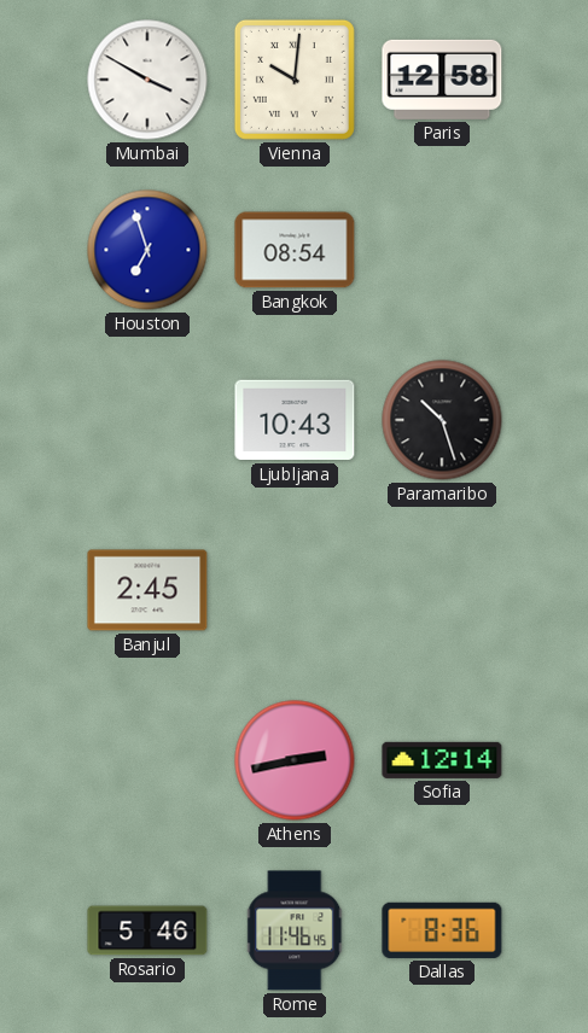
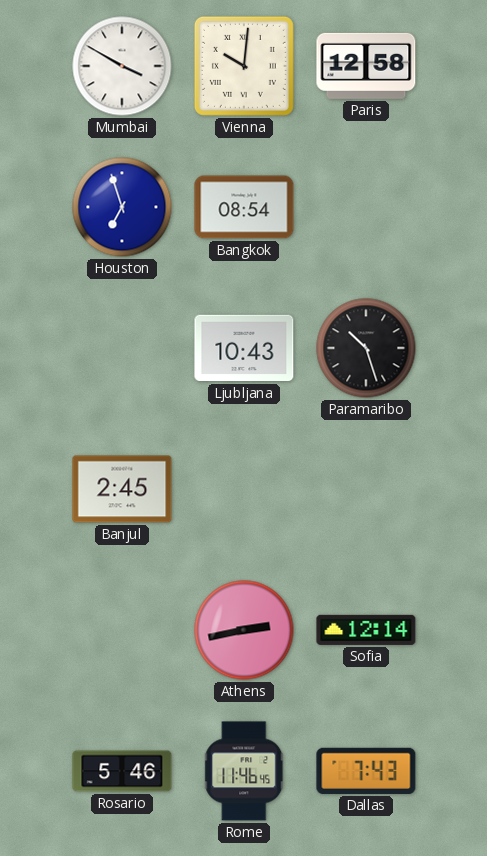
Dallas: 8:36 -> 7:43
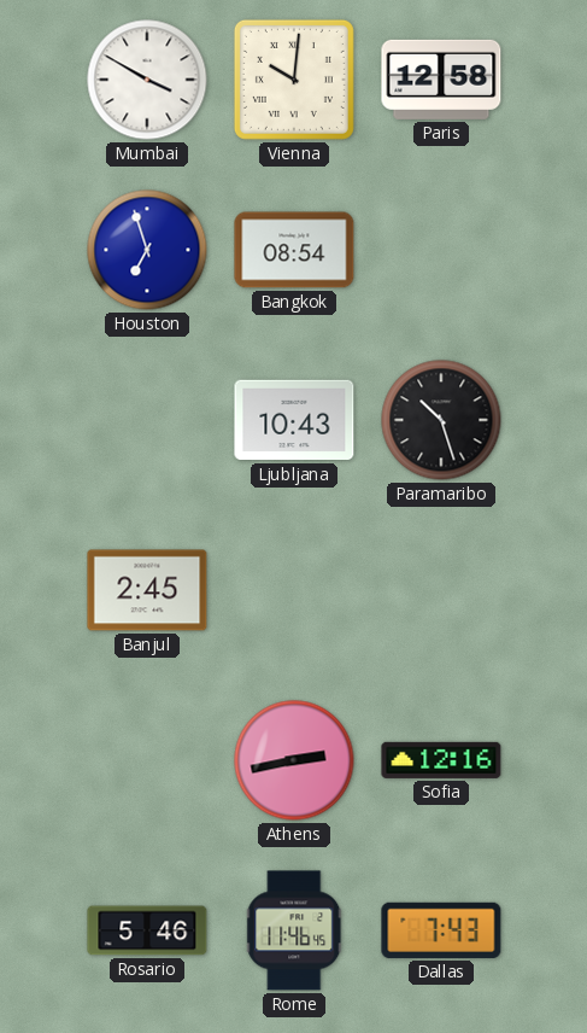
Sofia: 12:14 -> 12:16
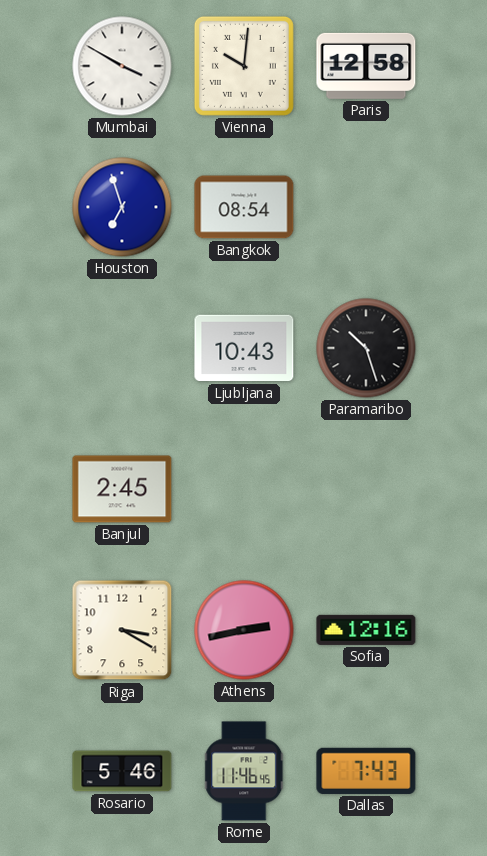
Riga: none -> 3:20
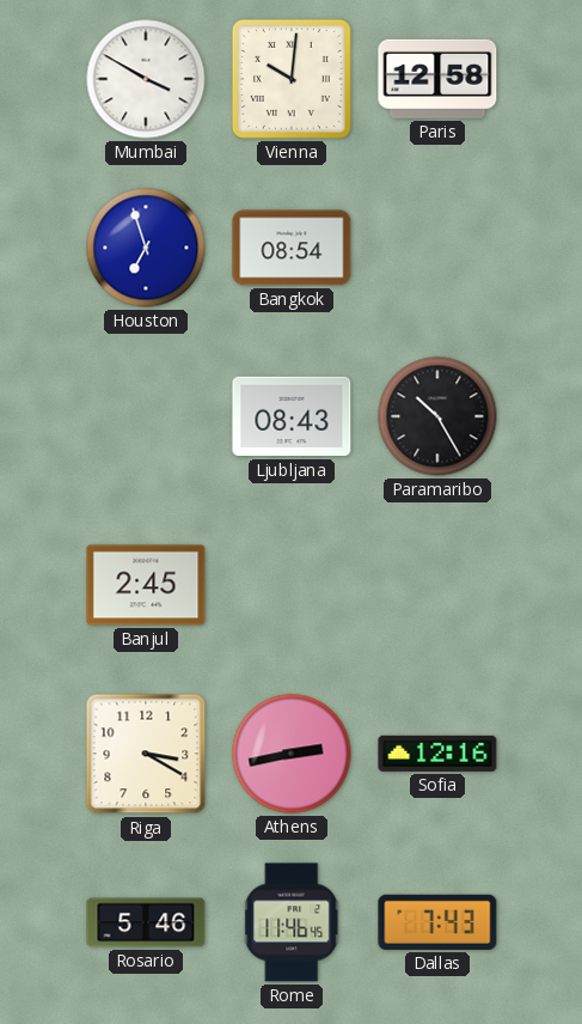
Ljubljana: 10:43 -> 08:43
Paramaribo: 10:27 -> 10:25
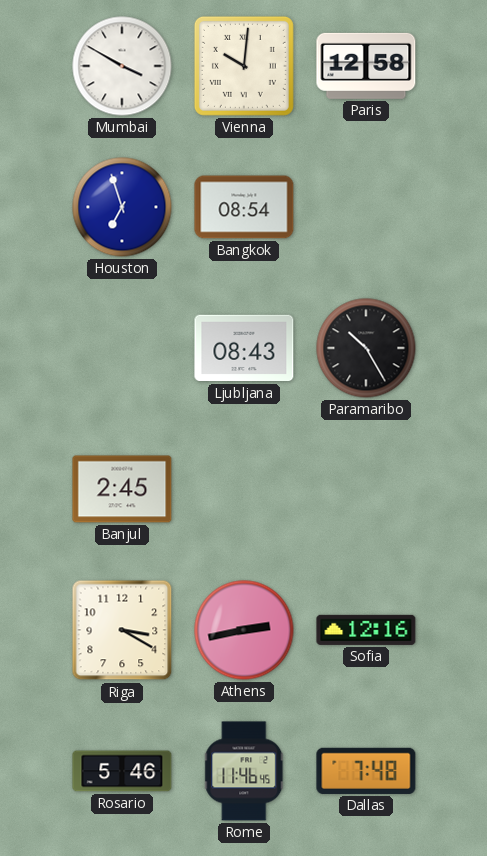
Dallas: 7:43 -> 7:48
